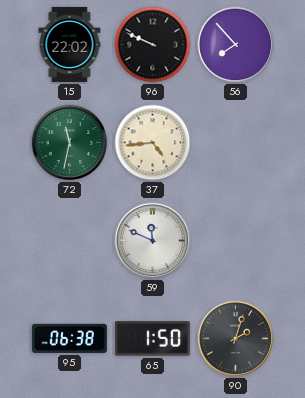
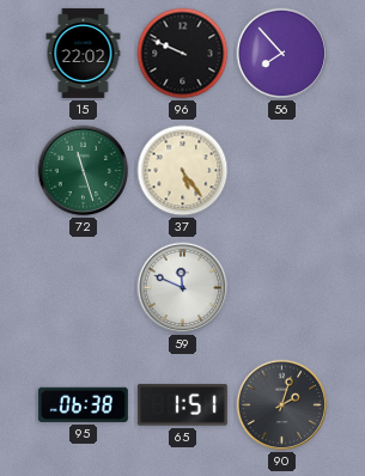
72: 11:32 -> 11:27
37: 4:44 -> 5:24
65: 1:50 -> 1:51
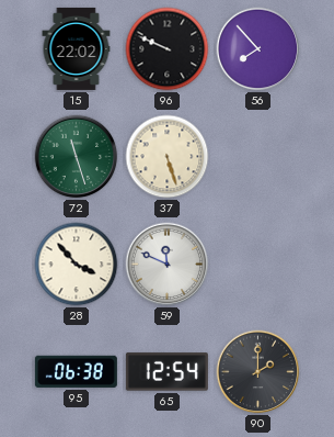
37: 5:24 -> 5:27
28: none -> 3:53
65: 1:51 -> 12:54
90: 2:03 -> 2:00
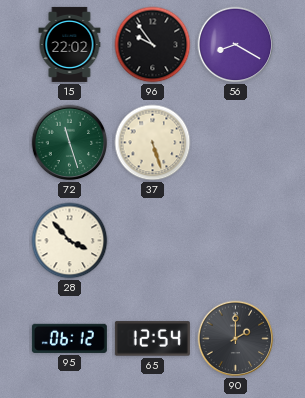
96: 9:49 -> 9:54
56: 7:53 -> 8:20
59: 11:49 -> none
95: 06:38 -> 06:12
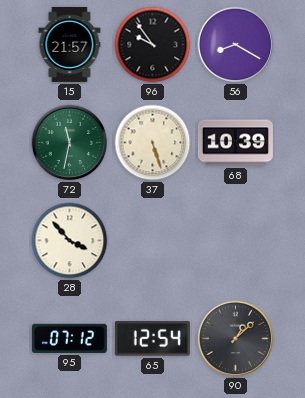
15: 22:02 -> 21:57
72: 11:27 -> 11:32
68: none -> 10:39
95: 06:12 -> 07:12
90: 2:00 -> 1:08
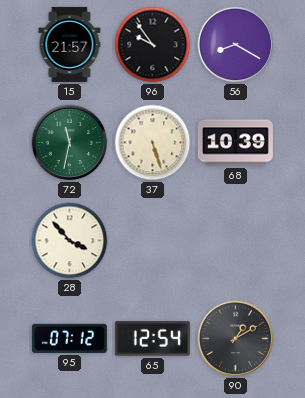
90: 1:08 -> 1:10
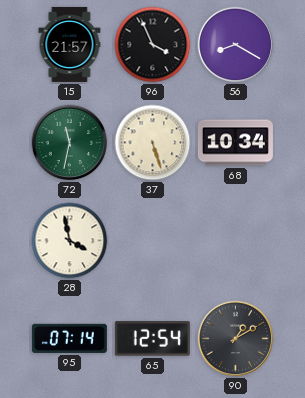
96: 9:54 -> 3:56
68: 10:39 -> 10:34
28: 3:53 -> 3:58
95: 07:12 -> 07:14
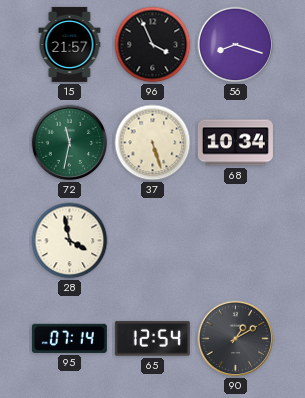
56: 8:20 -> 8:18
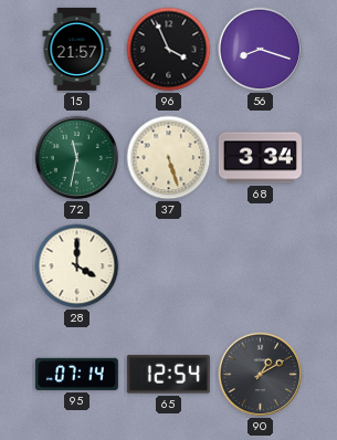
68: 10:34 -> 3:34
28: 3:58 -> 4:00
